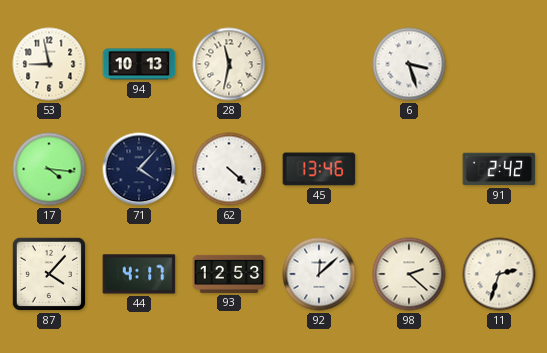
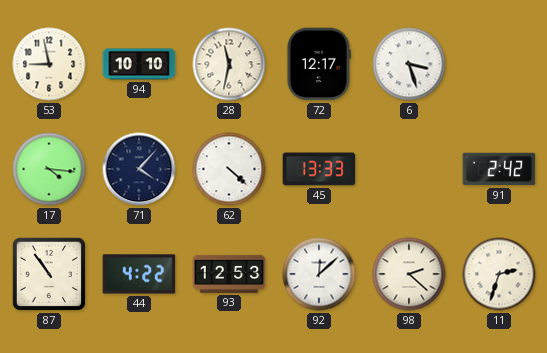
94: 10:13 -> 10:10
72: none -> 12:17
45: 13:46 -> 13:33
87: 4:07 -> 10:54
44: 4:17 -> 4:22
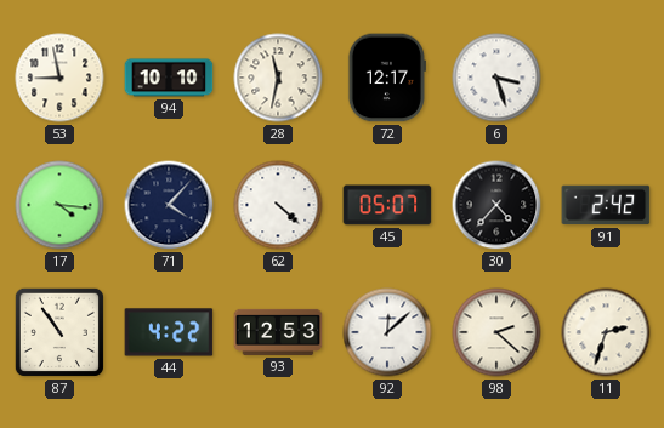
45: 13:33 -> 05:07
30: none -> 4:37
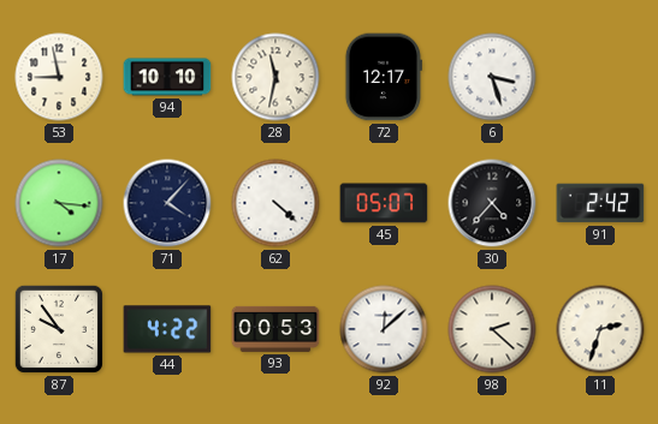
87: 10:54 -> 9:54
93: 12:53 -> 00:53
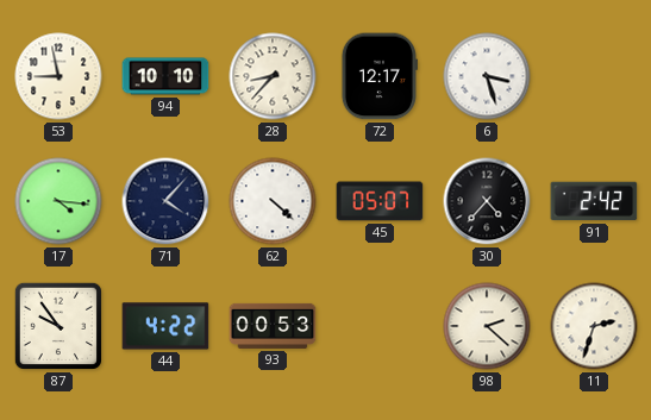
28: 11:32 -> 8:37
92: 12:08 -> none
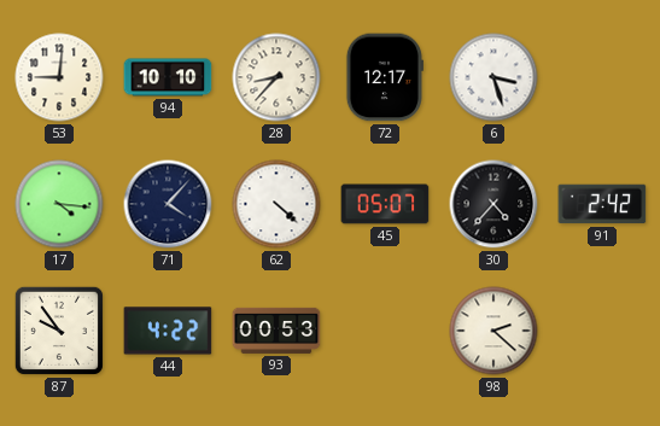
53: 8:58 -> 9:01
11: 2:33 -> none
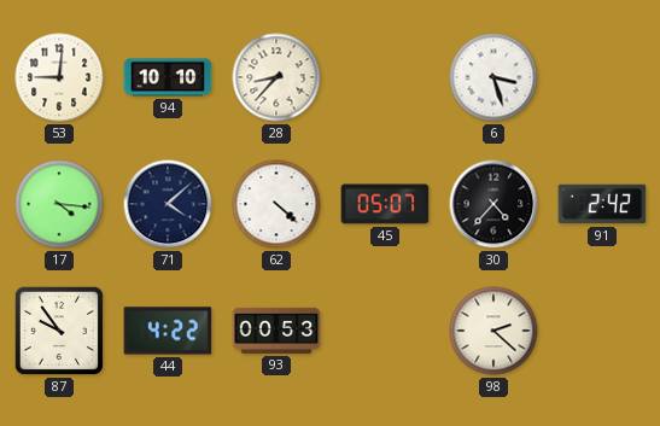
72: 12:17 -> none
71: 4:07 -> 4:08
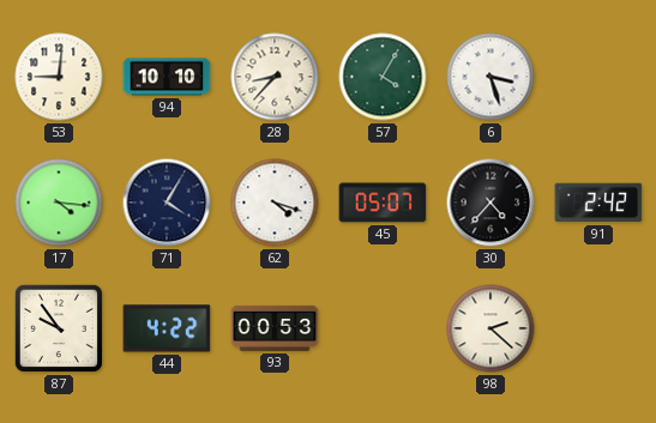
57: none -> 4:05
71: 4:08 -> 4:05
62: 4:22 -> 4:18
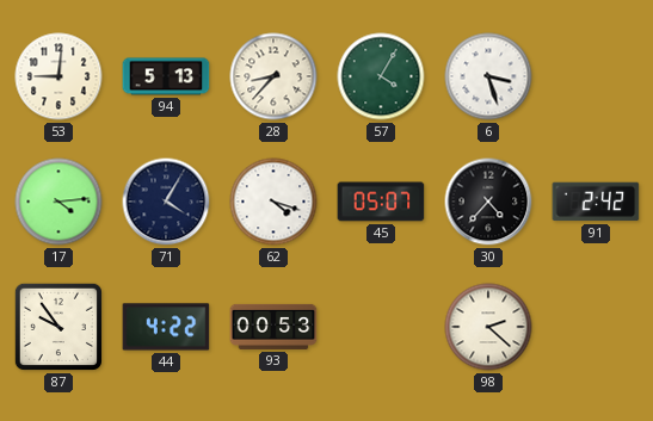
94: 10:10 -> 5:13
17: 4:16 -> 4:14
